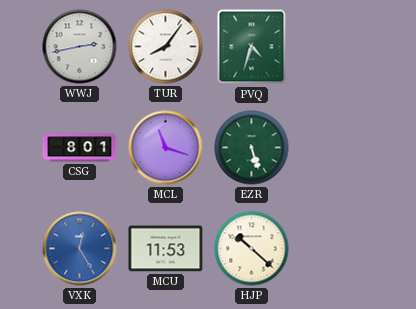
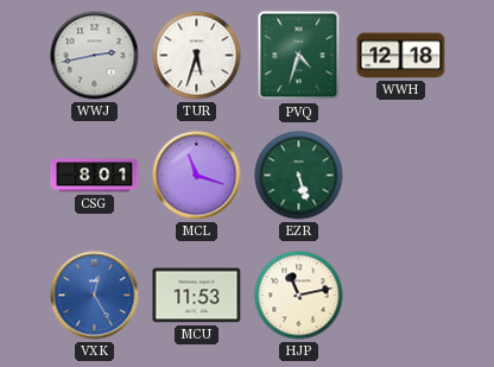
TUR: 8:06 -> 5:33
WWH: none -> 12:18
HJP: 10:22 -> 11:13
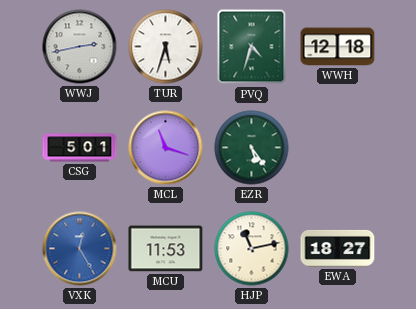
CSG: 8:01 -> 5:01
EZR: 5:27 -> 5:24
EWA: none -> 18:27
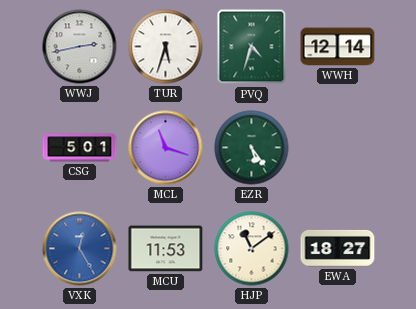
WWH: 12:18 -> 12:14
HJP: 11:13 -> 11:09
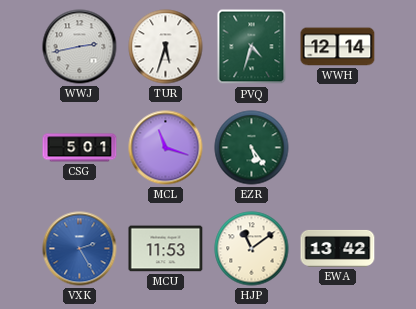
VXK: 12:25 -> 2:25
EWA: 18:27 -> 13:42
